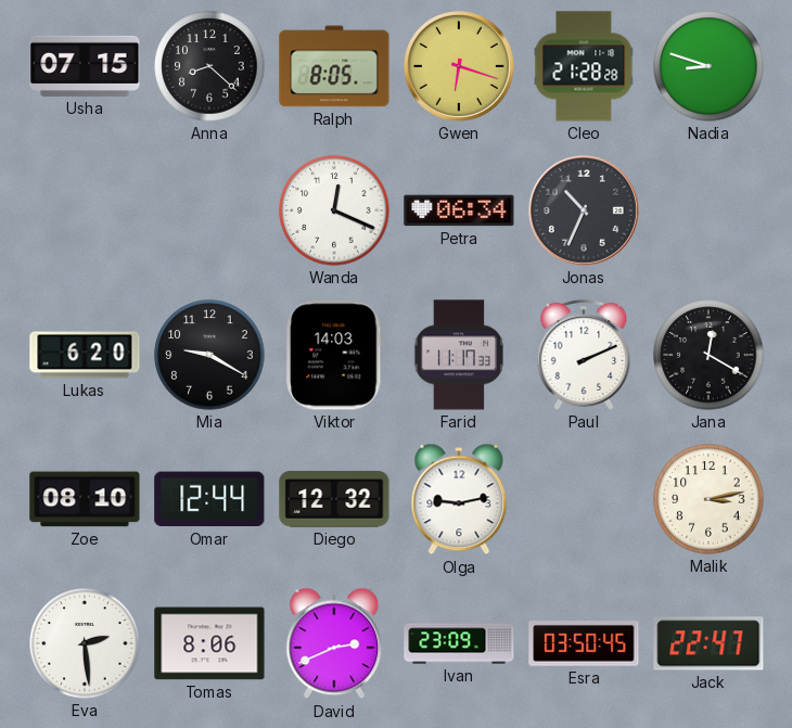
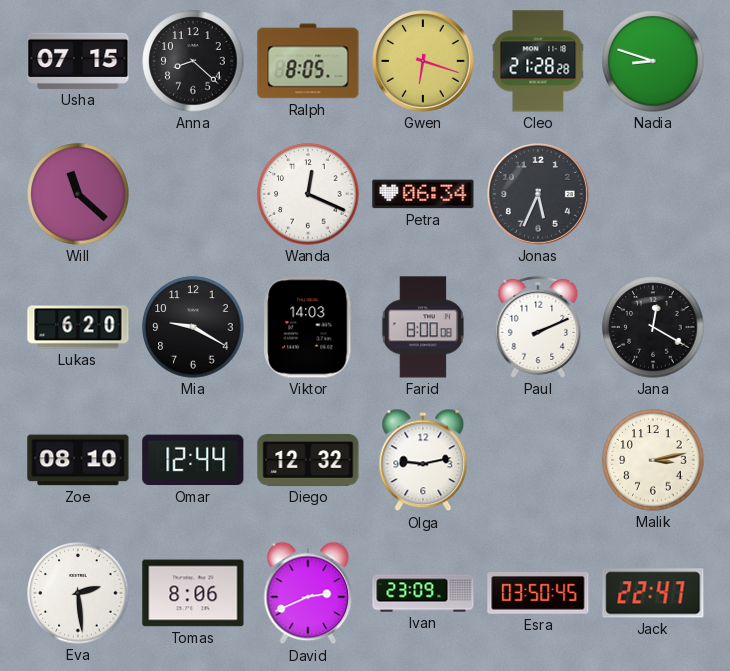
Will: none -> 11:22
Jonas: 10:34 -> 5:34
Farid: 11:17 -> 8:00
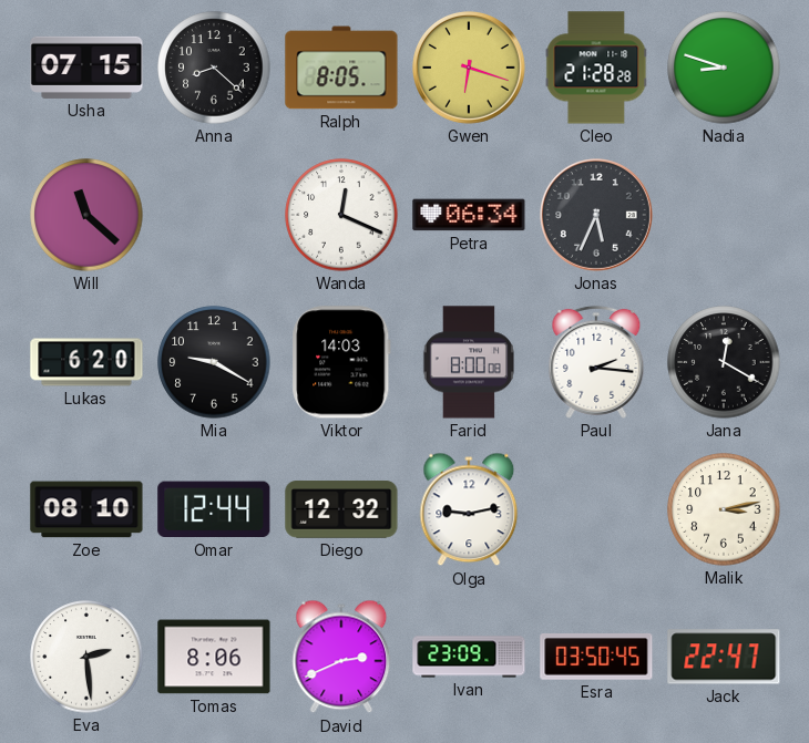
Paul: 2:11 -> 2:16
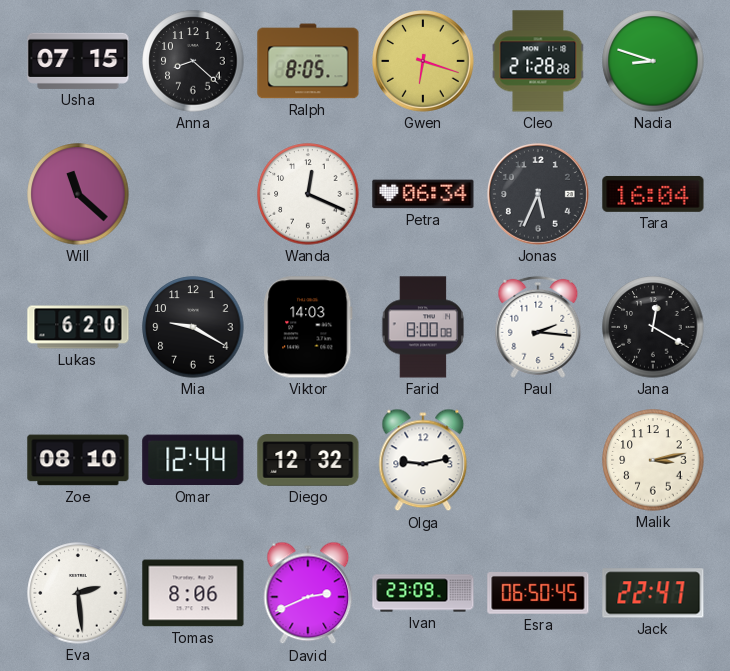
Tara: none -> 16:04
Esra: 03:50 -> 06:50
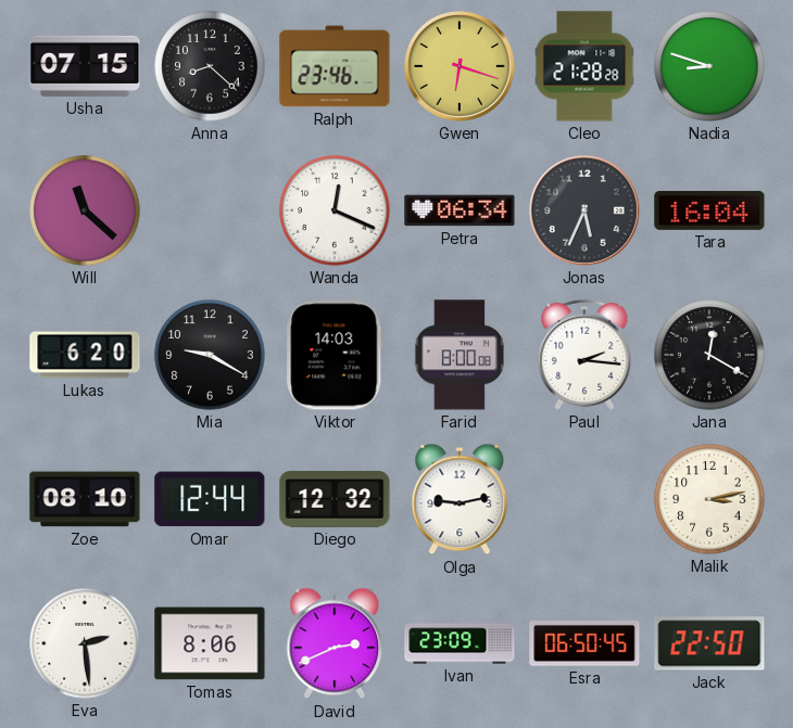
Ralph: 8:05 -> 23:46
Jack: 22:47 -> 22:50
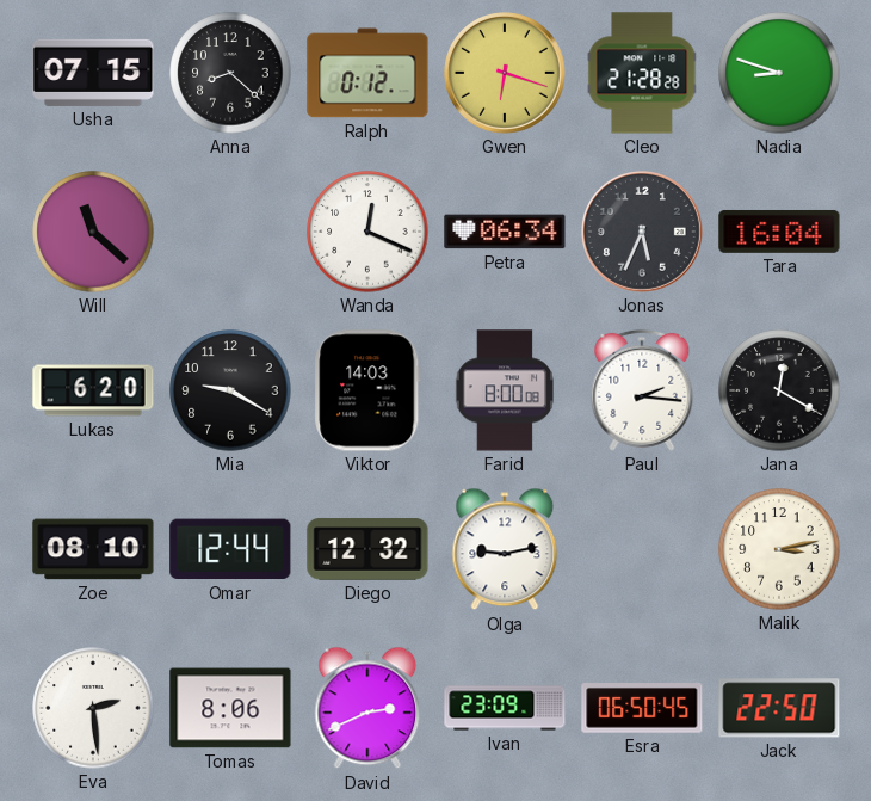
Ralph: 23:46 -> 0:12
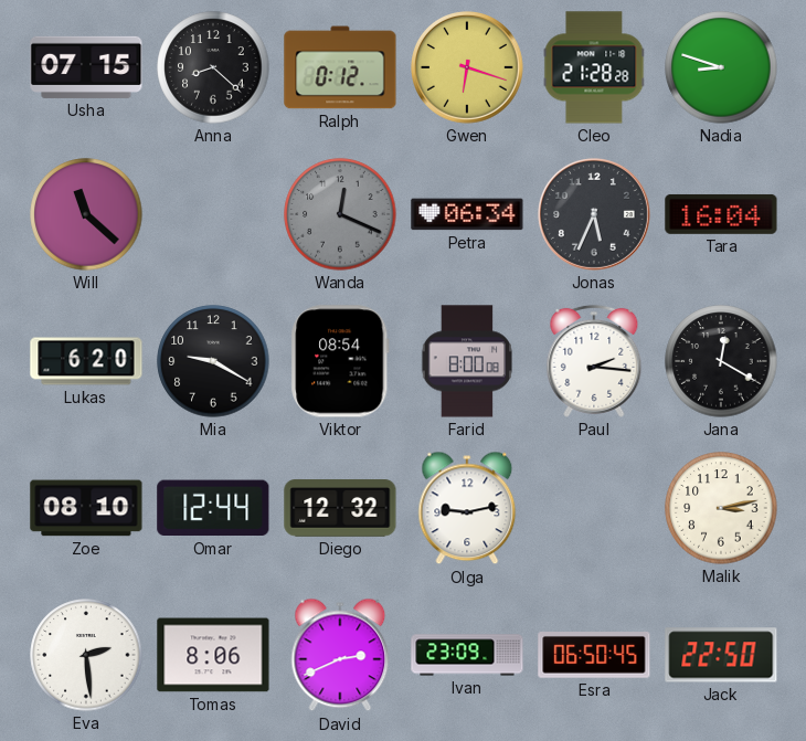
Wanda dial: white -> grey
Viktor: 14:03 -> 08:54
